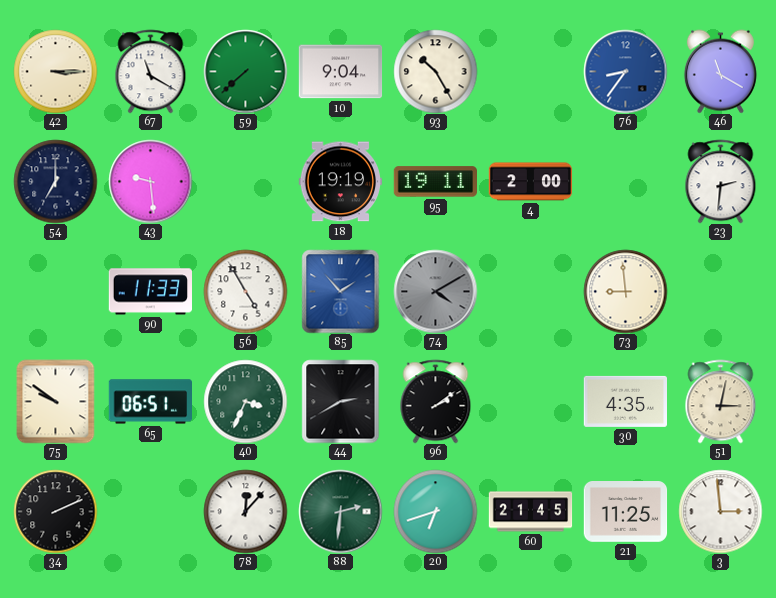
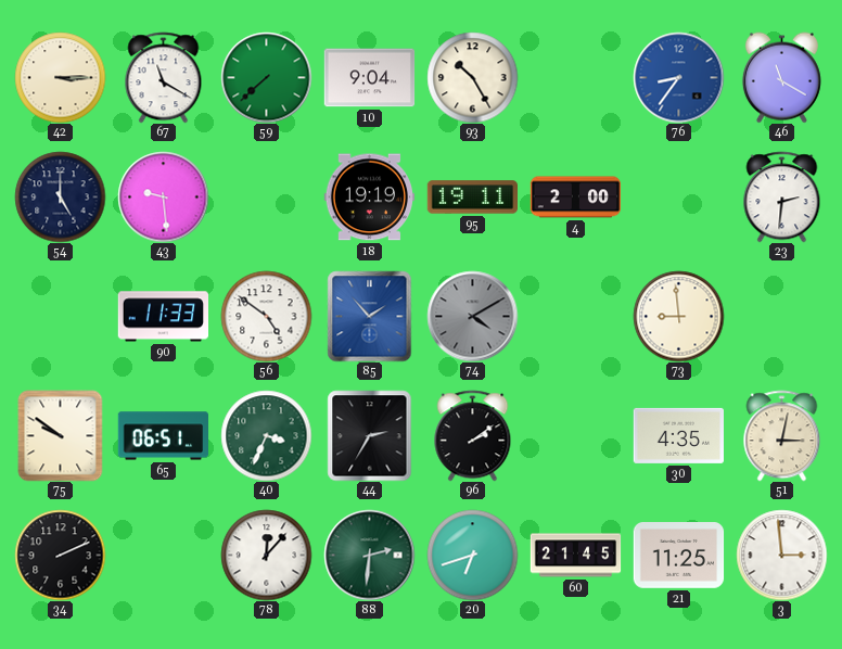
54: 7:00 -> 5:00
56: 4:55 -> 4:51
44: 2:40 -> 2:35
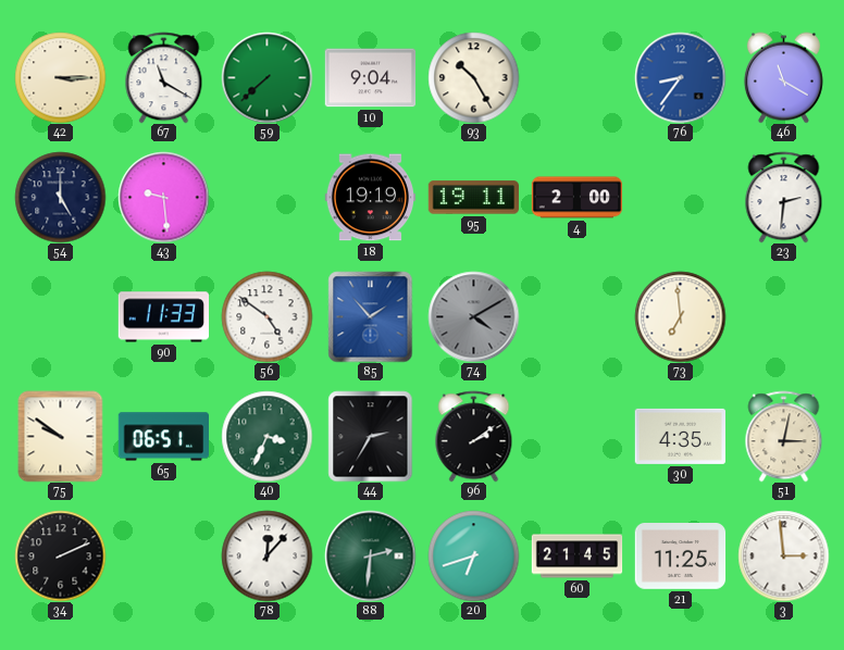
73: 8:59 -> 6:59
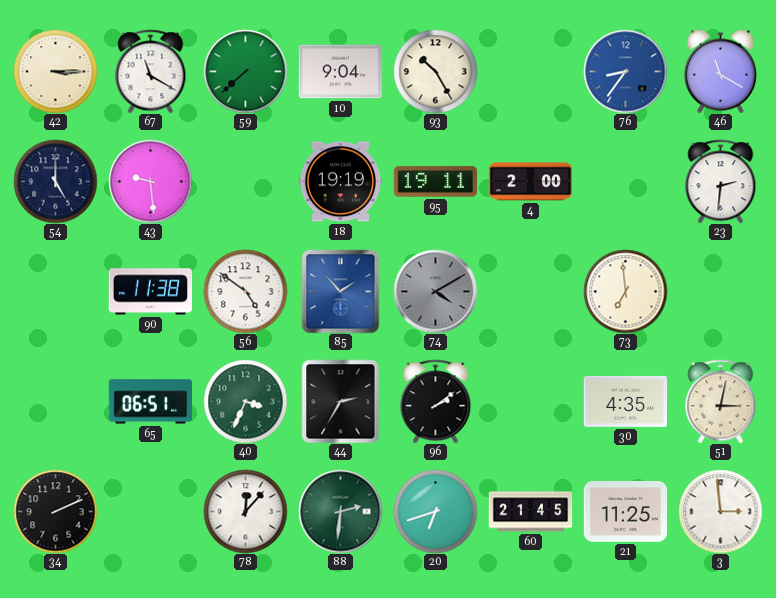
90: 11:33 -> 11:38
75: 9:51 -> none
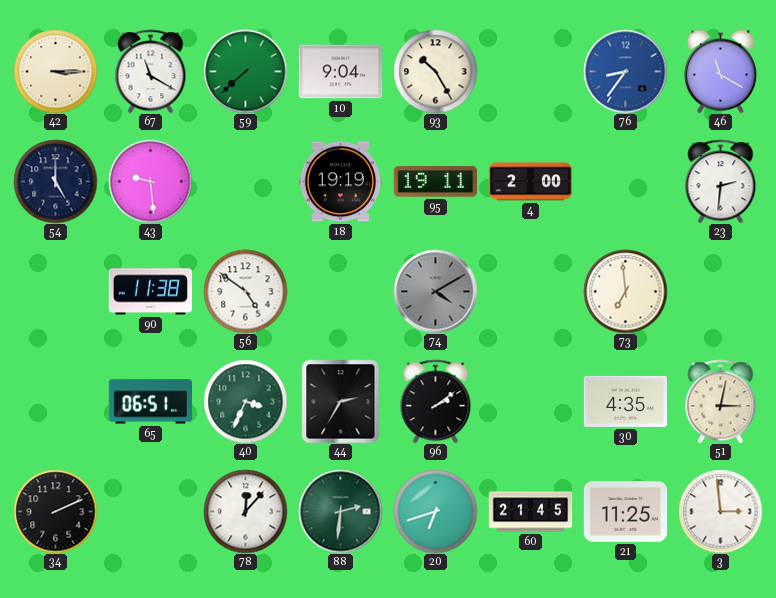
85: 1:53 -> none
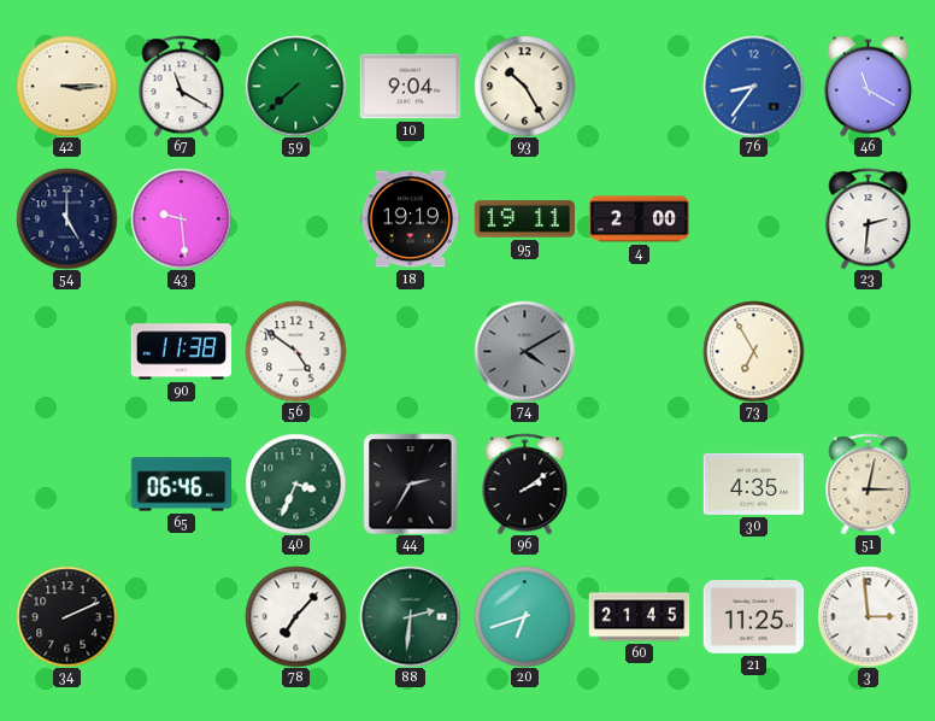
73: 6:59 -> 6:55
65: 06:51 -> 06:46
78: 12:07 -> 7:07
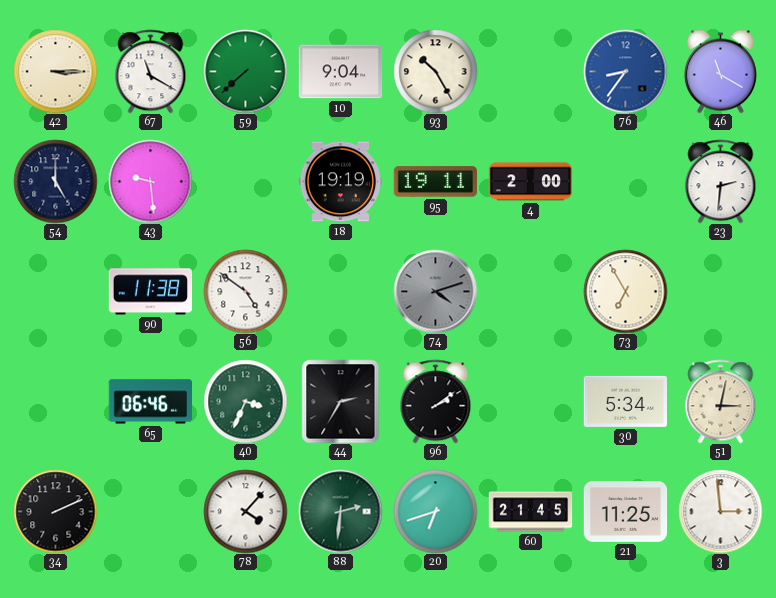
74: 4:10 -> 4:12
30: 4:35 -> 5:34
78: 7:07 -> 4:07
